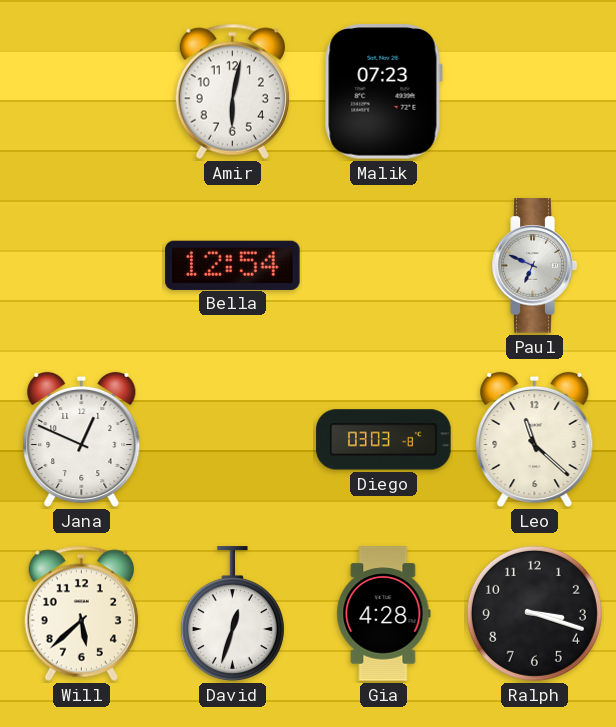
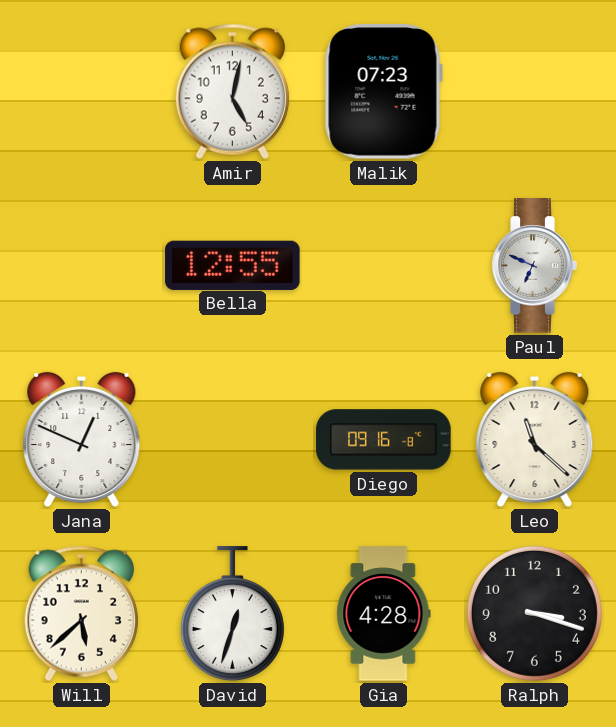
Amir: 6:02 -> 5:02
Bella: 12:54 -> 12:55
Diego: 03:03 -> 09:16
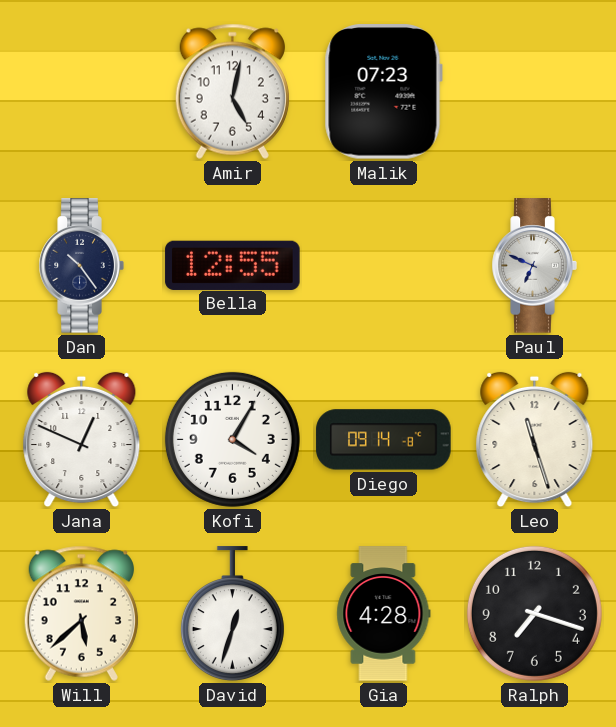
Dan: none -> 10:24
Kofi: none -> 4:05
Diego: 09:16 -> 09:14
Leo: 11:22 -> 11:27
Ralph: 3:18 -> 7:18
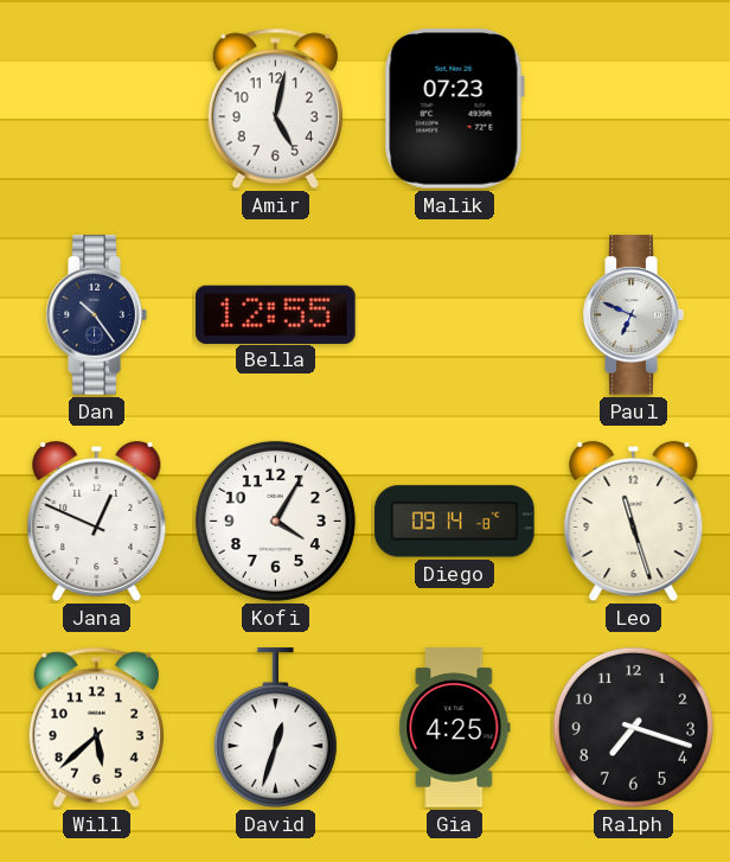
Gia: 4:28 -> 4:25
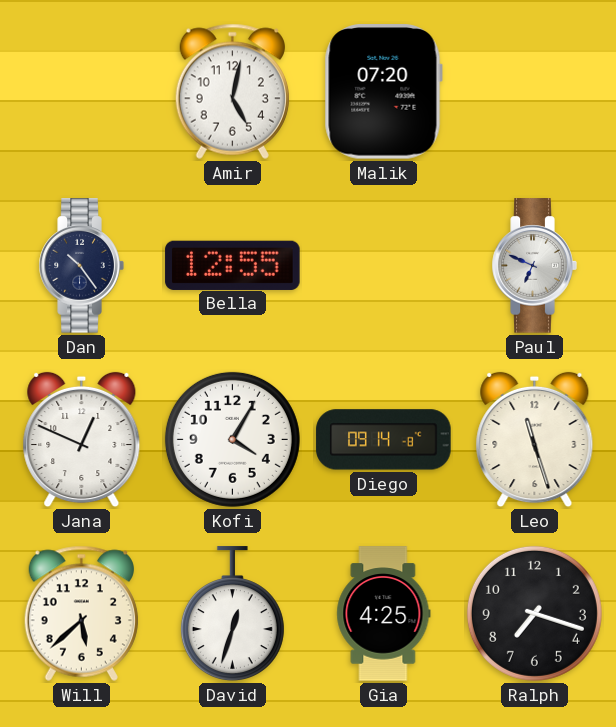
Malik: 07:23 -> 07:20
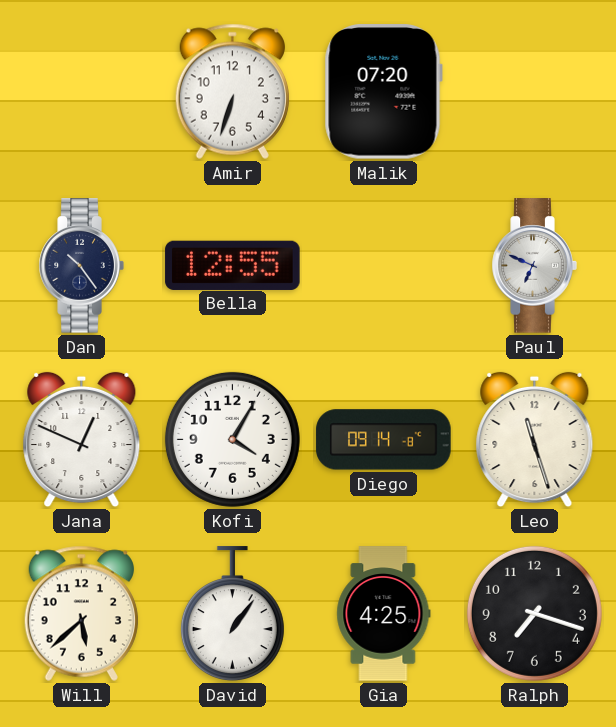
Amir: 5:02 -> 6:33
David: 12:33 -> 1:06
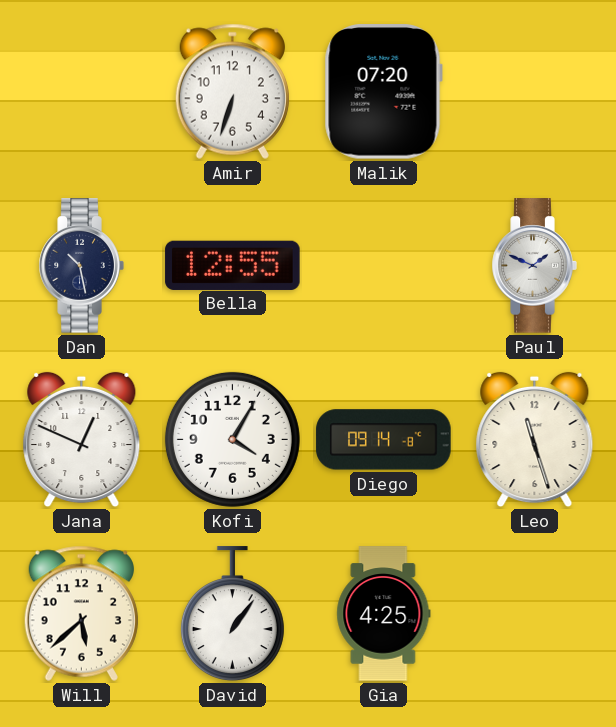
Dan: 10:24 -> 10:28
Paul: 6:49 -> 1:49
Ralph: 7:18 -> none
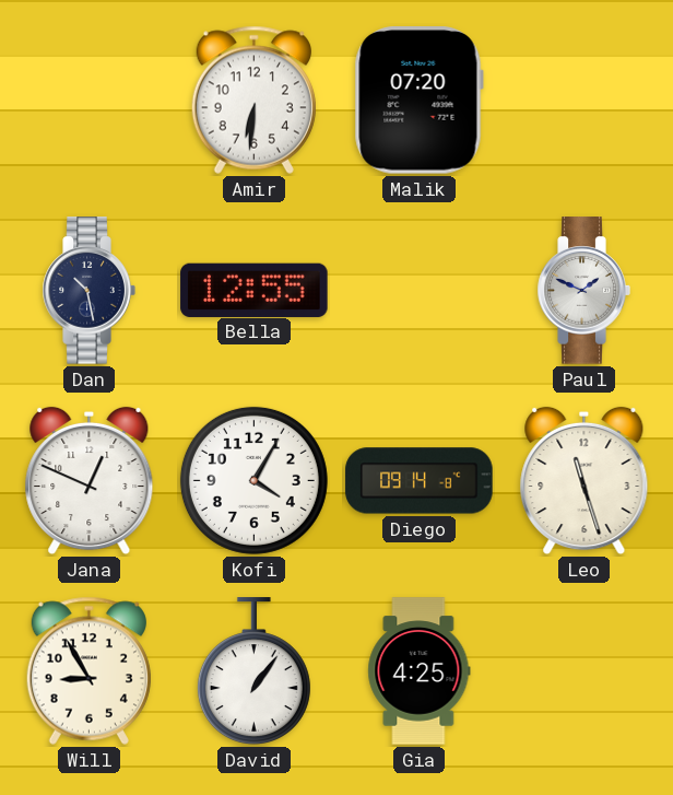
Amir: 6:33 -> 6:31
Will: 5:38 -> 8:55
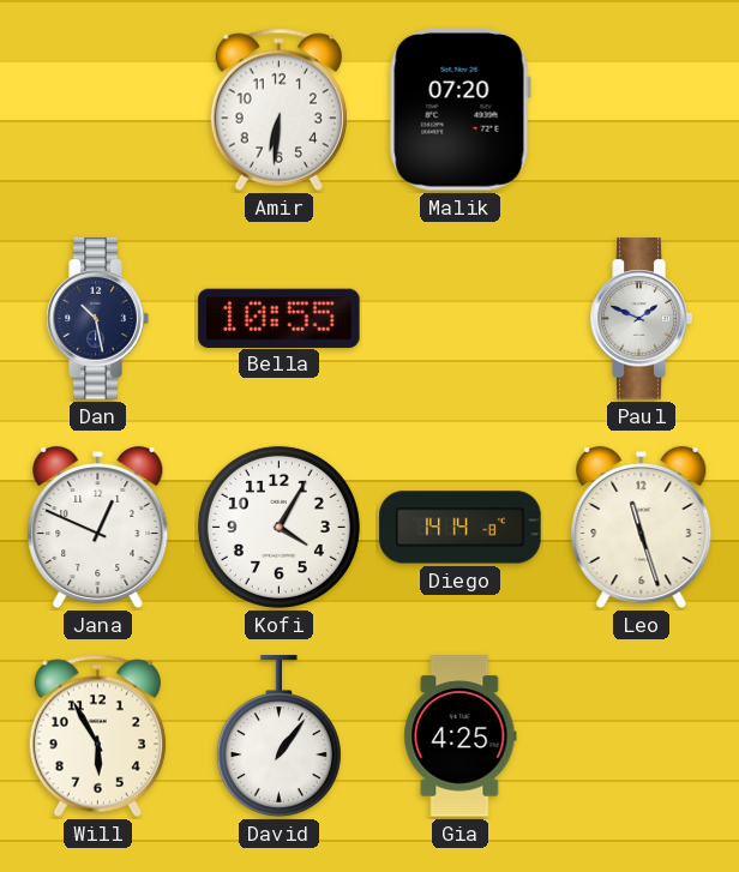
Bella: 12:55 -> 10:55
Diego: 09:14 -> 14:14
Will: 8:55 -> 5:55
